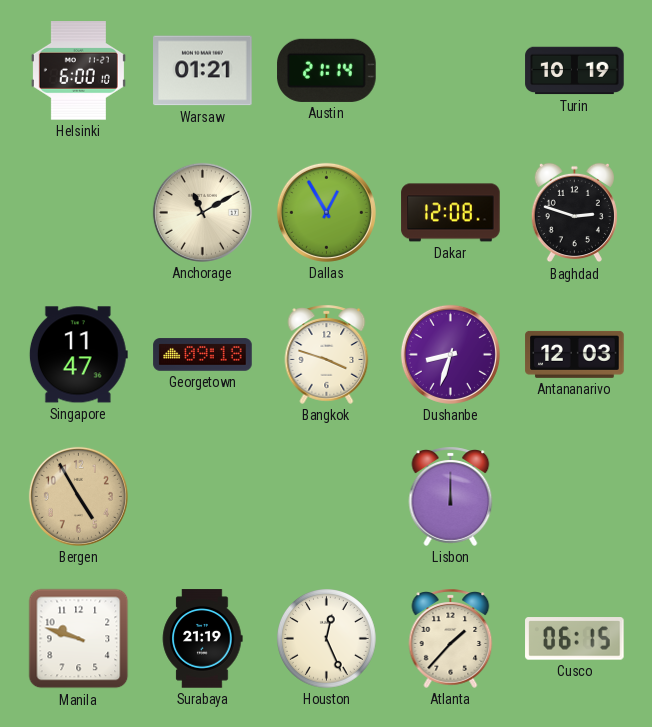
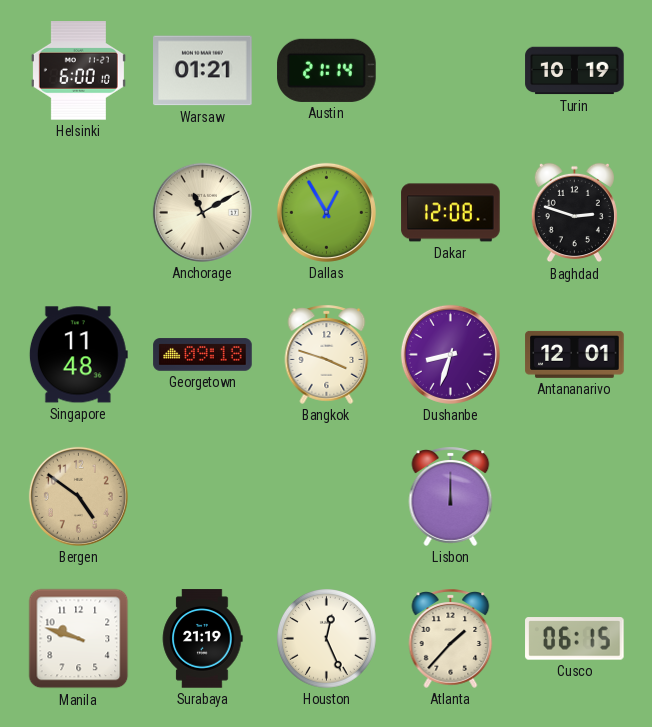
Singapore: 11:47 -> 11:48
Antananarivo: 12:03 -> 12:01
Bergen: 4:55 -> 4:51
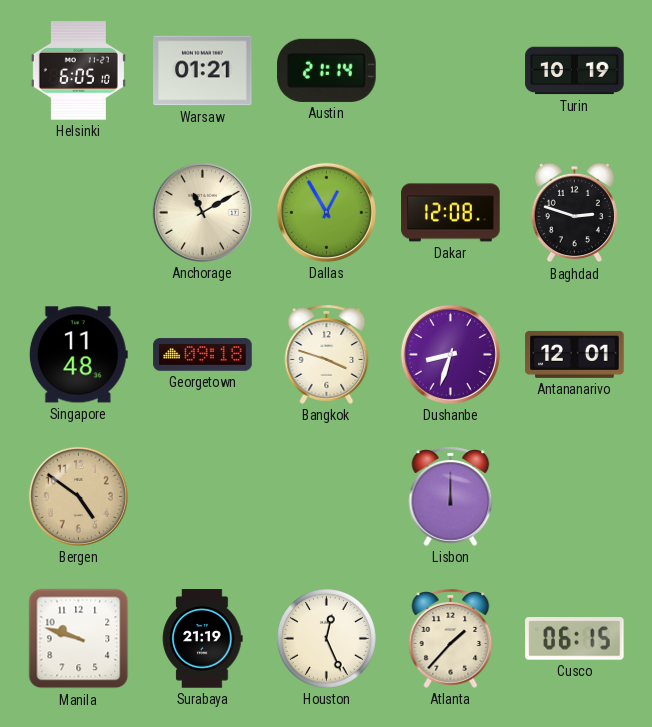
Helsinki: 6:00 -> 6:05
